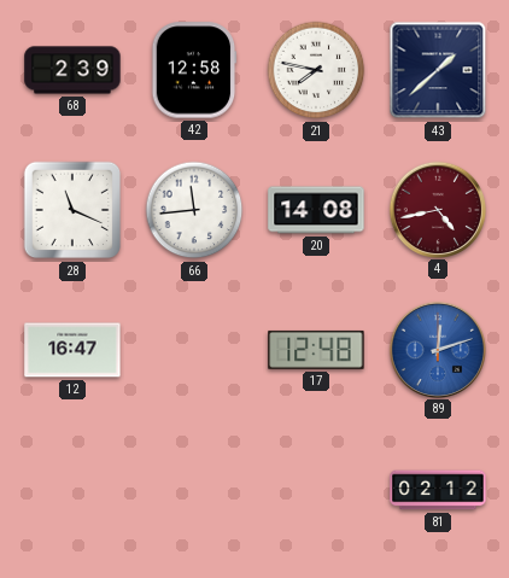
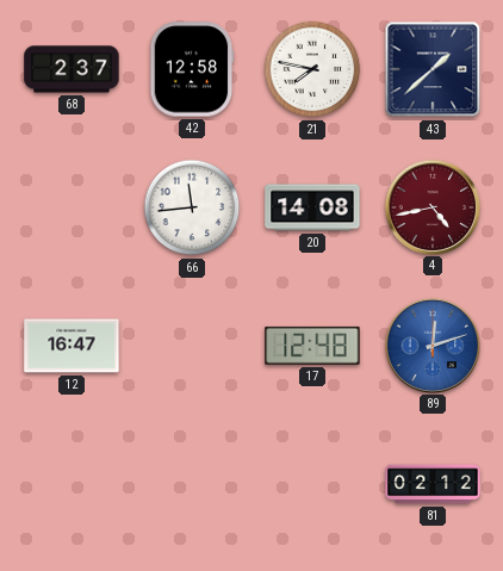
68: 2:39 -> 2:37
28: 11:19 -> none
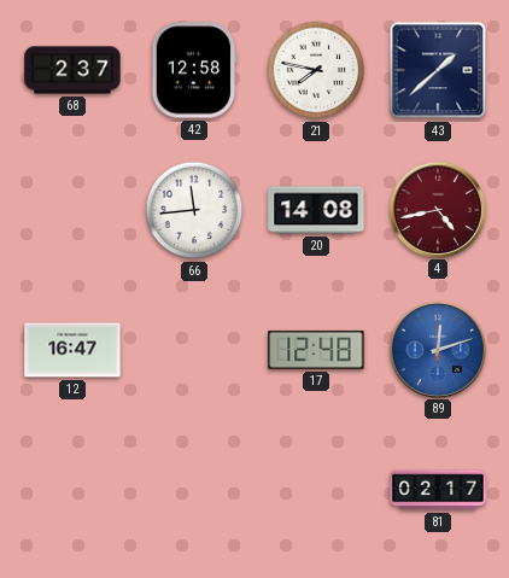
81: 02:12 -> 02:17
